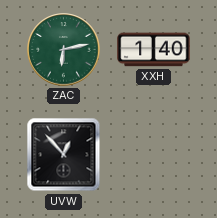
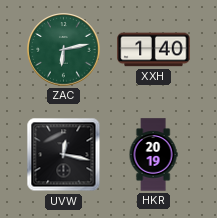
UVW: 12:53 -> 12:17
HKR: none -> 20:19
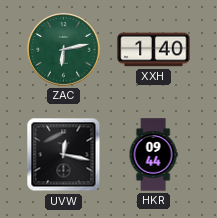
HKR: 20:19 -> 09:44
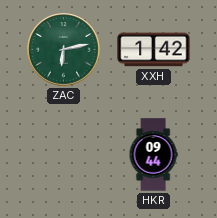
XXH: 1:40 -> 1:42
UVW: 12:17 -> none
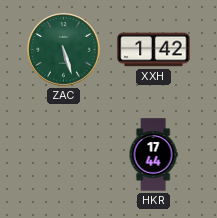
ZAC: 6:13 -> 5:27
HKR: 09:44 -> 17:44
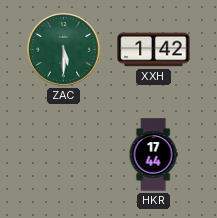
ZAC: 5:27 -> 5:30
